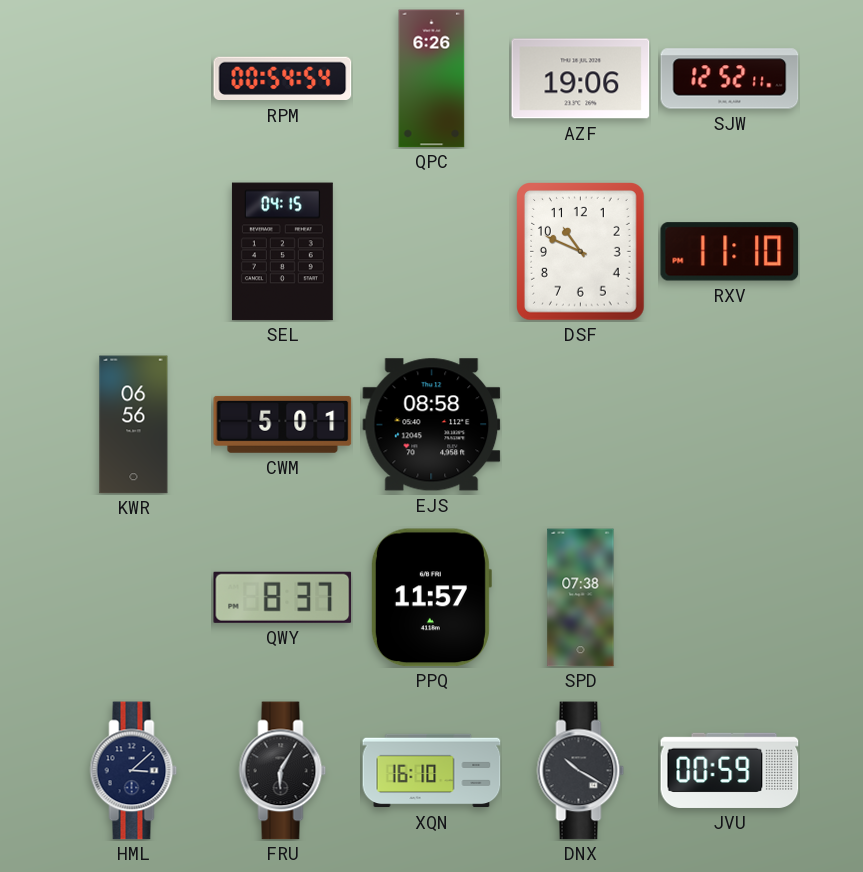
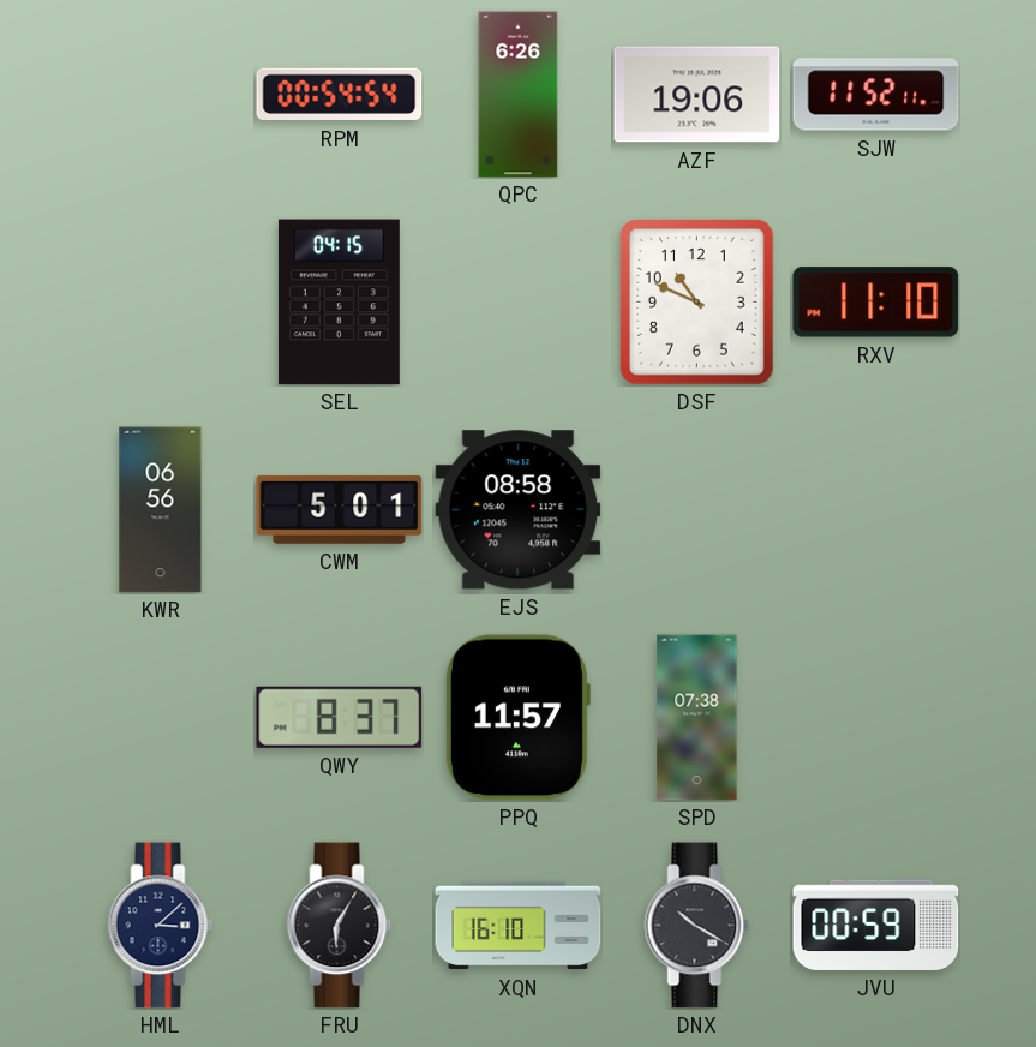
SJW: 12:52 -> 11:52
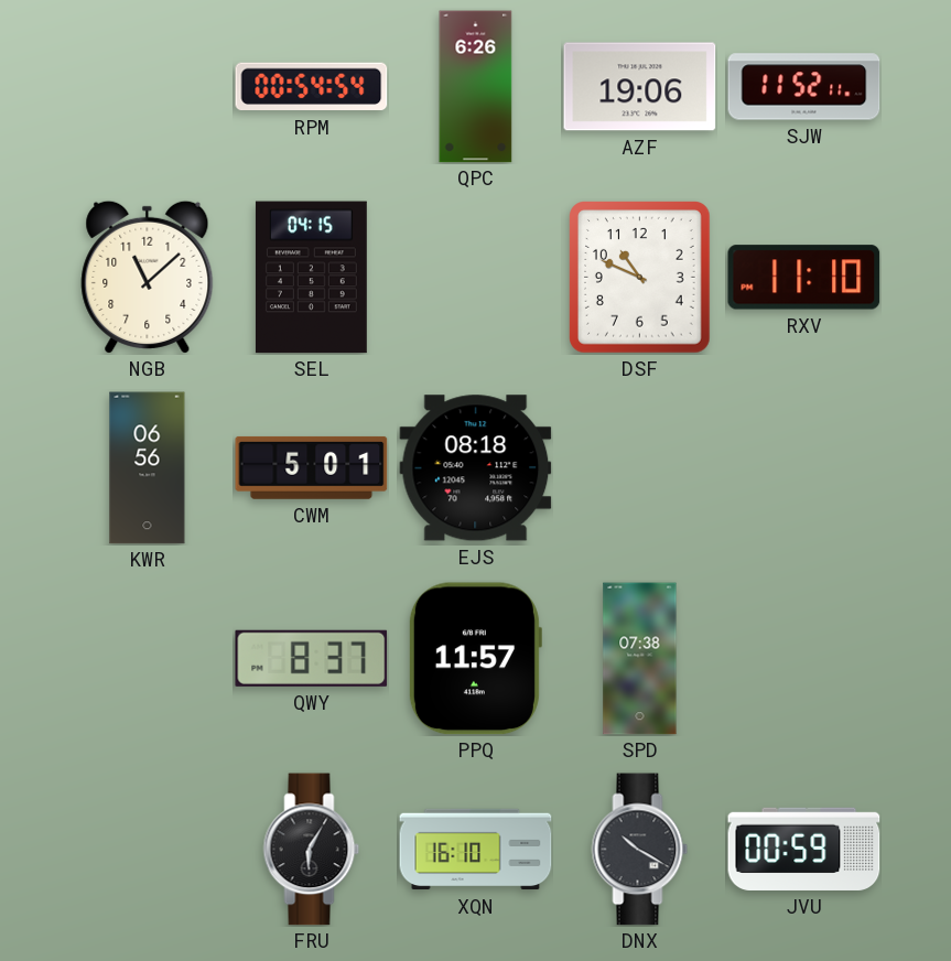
NGB: none -> 11:08
EJS: 08:58 -> 08:18
HML: 3:08 -> none
